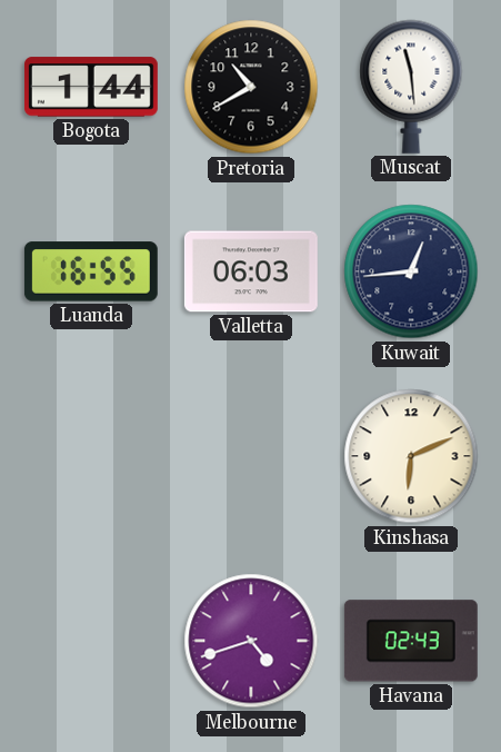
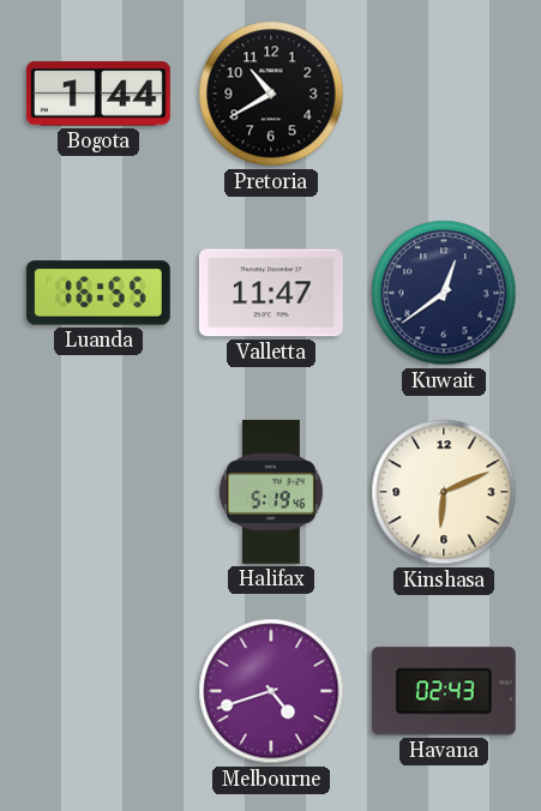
Muscat: 11:29 -> none
Valletta: 06:03 -> 11:47
Kuwait: 12:44 -> 12:39
Halifax: none -> 5:19
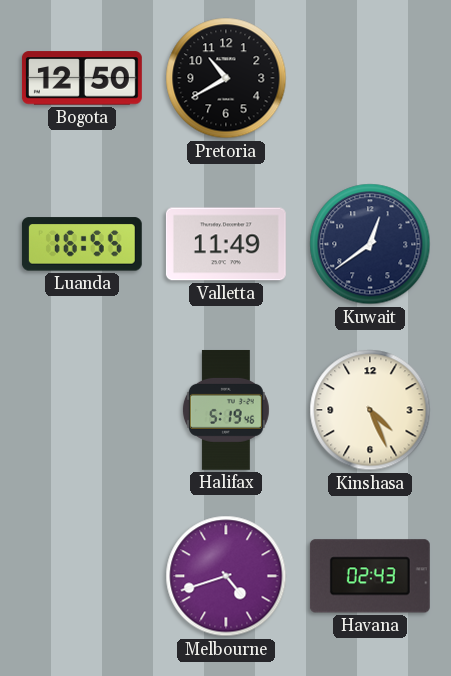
Bogota: 1:44 -> 12:50
Valletta: 11:47 -> 11:49
Kinshasa: 6:11 -> 4:26
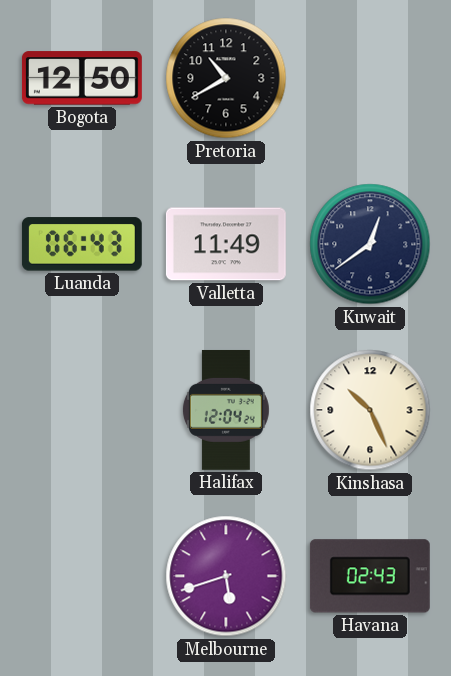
Luanda: 16:55 -> 06:43
Halifax: 5:19 -> 12:04
Kinshasa: 4:26 -> 10:26
Melbourne: 4:42 -> 5:42
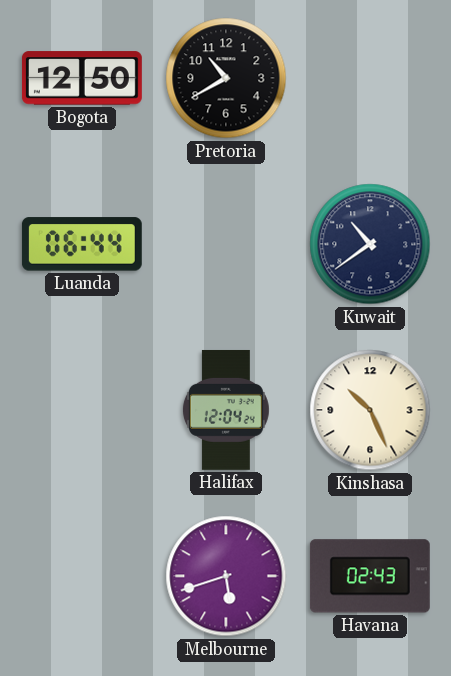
Luanda: 06:43 -> 06:44
Valletta: 11:49 -> none
Kuwait: 12:39 -> 10:39
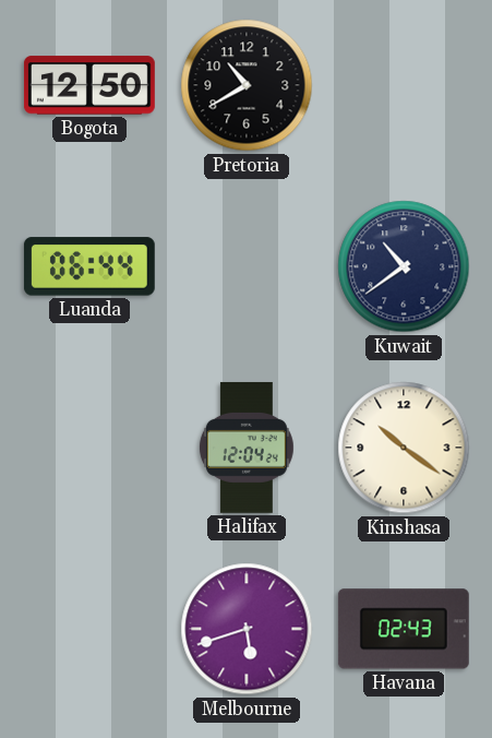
Kinshasa: 10:26 -> 10:21
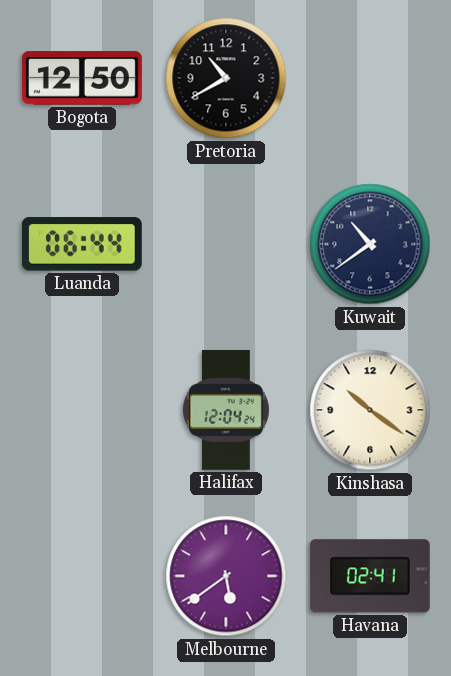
Melbourne: 5:42 -> 5:39
Havana: 02:43 -> 02:41
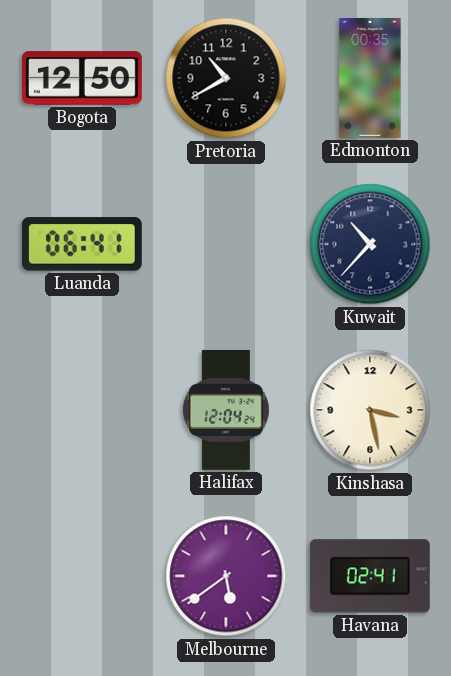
Edmonton: none -> 00:35
Luanda: 06:44 -> 06:41
Kuwait: 10:39 -> 10:37
Kinshasa: 10:21 -> 3:28
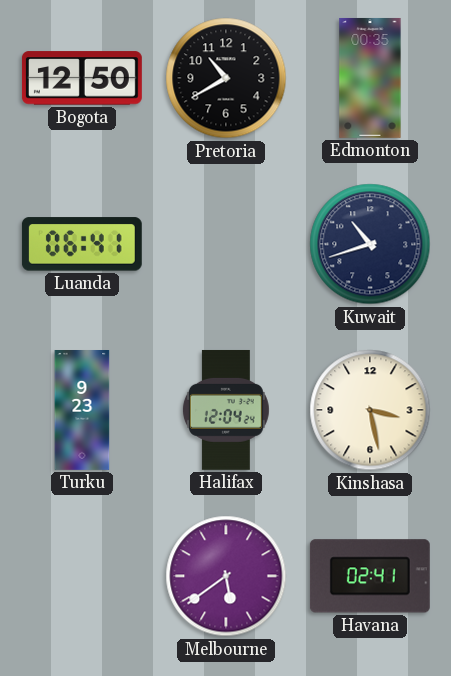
Kuwait: 10:37 -> 10:42
Turku: none -> 9:23
